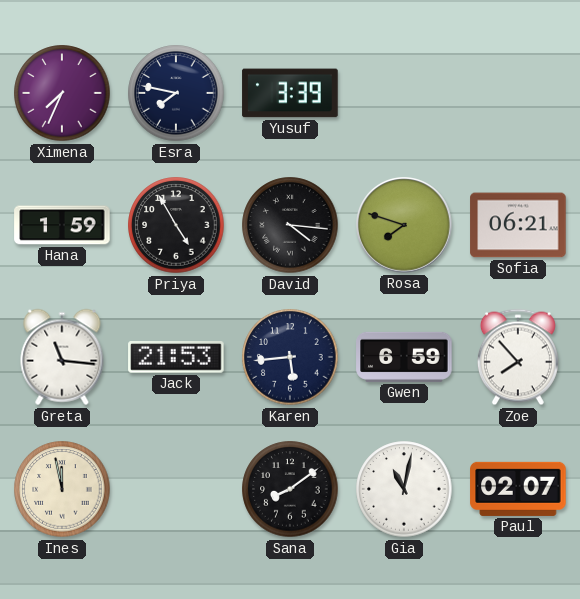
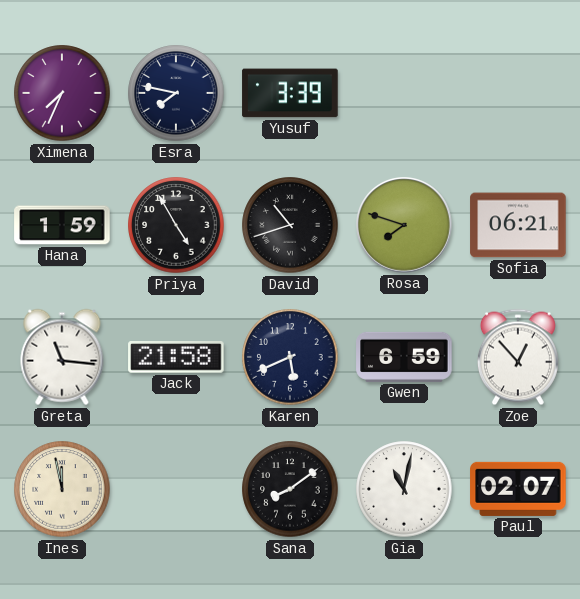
David: 4:16 -> 10:42
Jack: 21:53 -> 21:58
Karen: 5:44 -> 5:41
Zoe: 7:53 -> 12:53
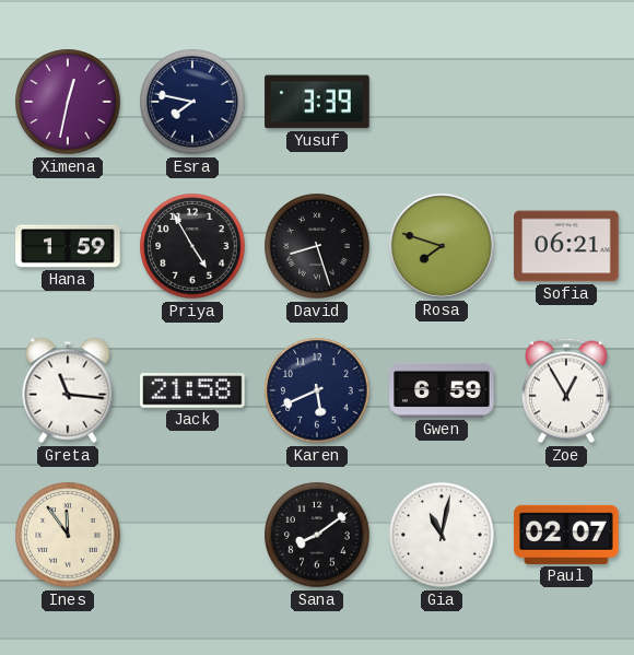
Ximena: 7:34 -> 12:32
David: 10:42 -> 8:27
Zoe: 12:53 -> 12:55
Ines: 11:58 -> 11:54
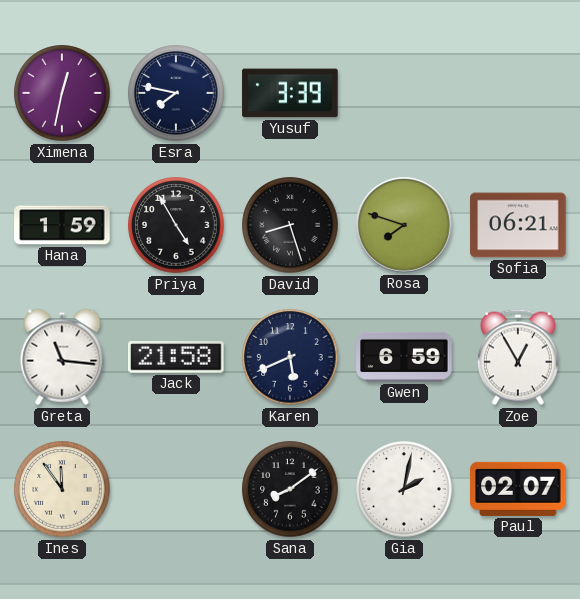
Gia: 11:02 -> 2:02
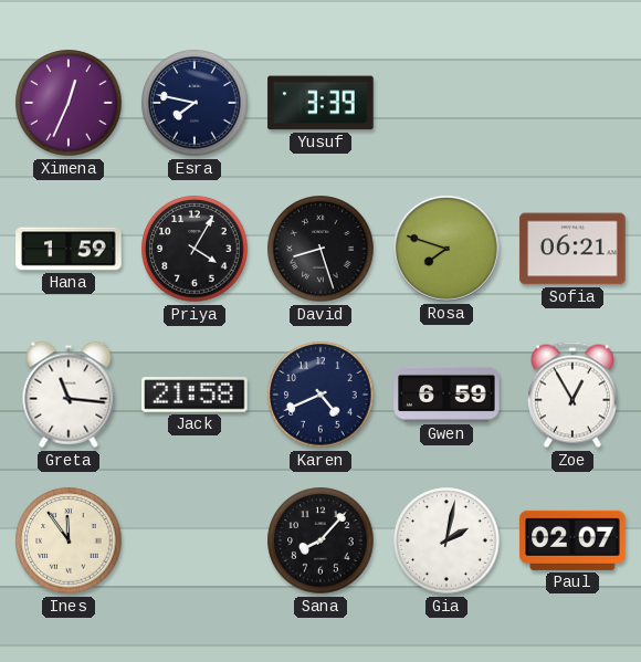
Ximena: 12:32 -> 12:34
Priya: 4:55 -> 4:05
Karen: 5:41 -> 4:41
Sana: 8:09 -> 8:07
